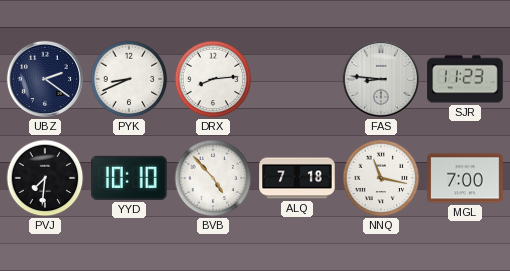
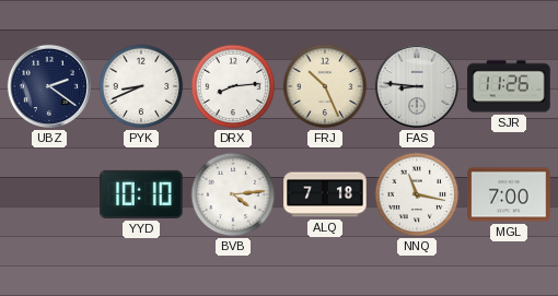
FRJ: none -> 10:26
SJR: 11:23 -> 11:26
PVJ: 7:31 -> none
BVB: 4:53 -> 4:14
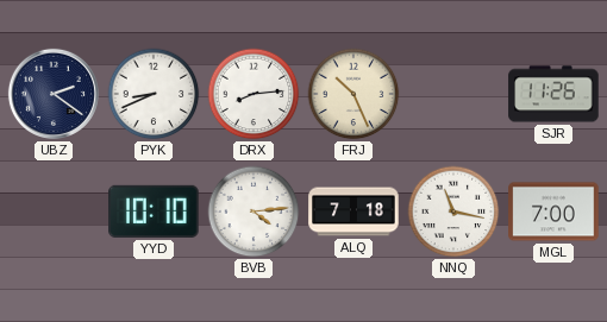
FAS: 8:46 -> none
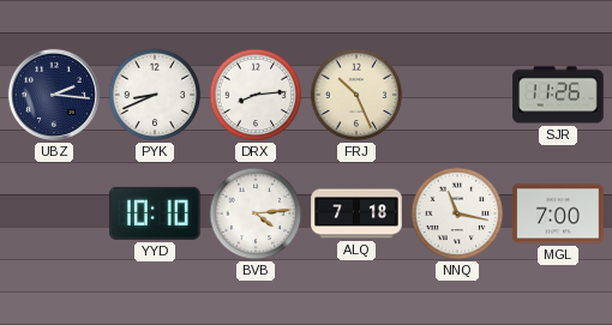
UBZ: 2:21 -> 2:16
